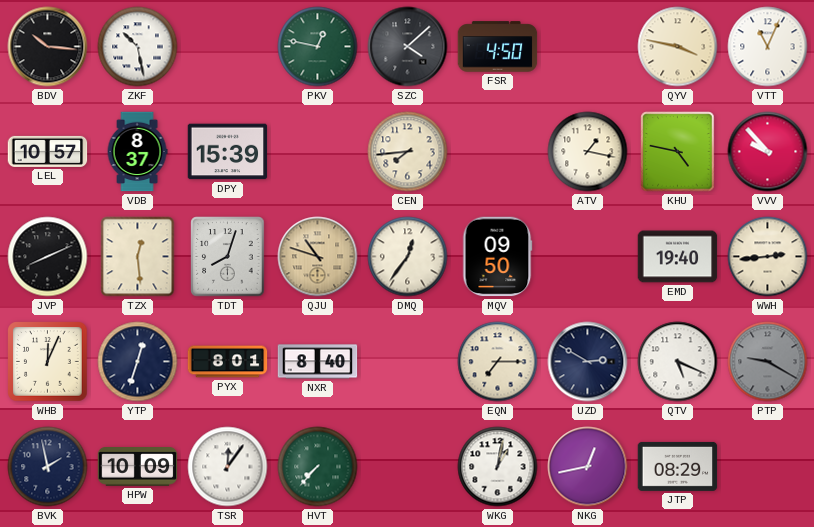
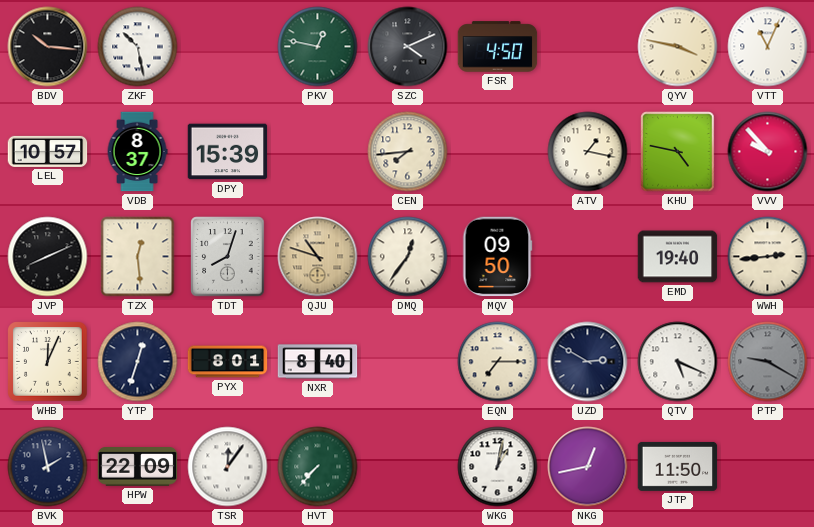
SZC: 4:08 -> 4:11
HPW: 10:09 -> 22:09
JTP: 08:29 -> 11:50
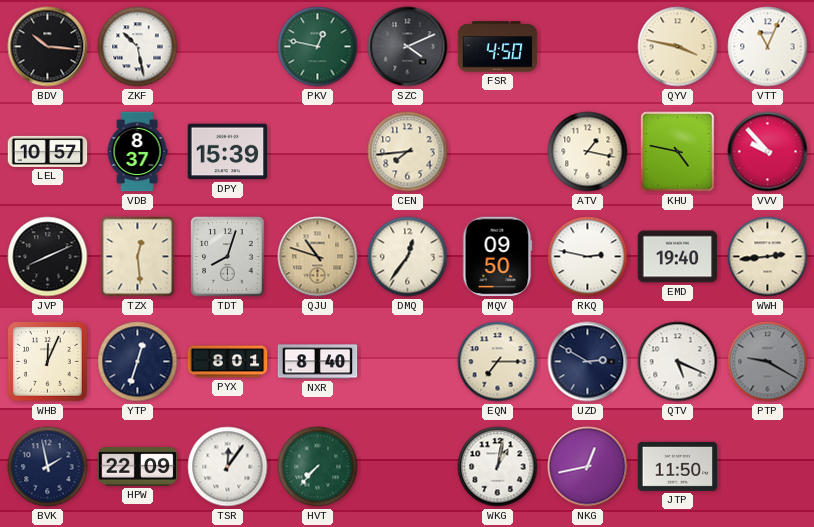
RKQ: none -> 2:47
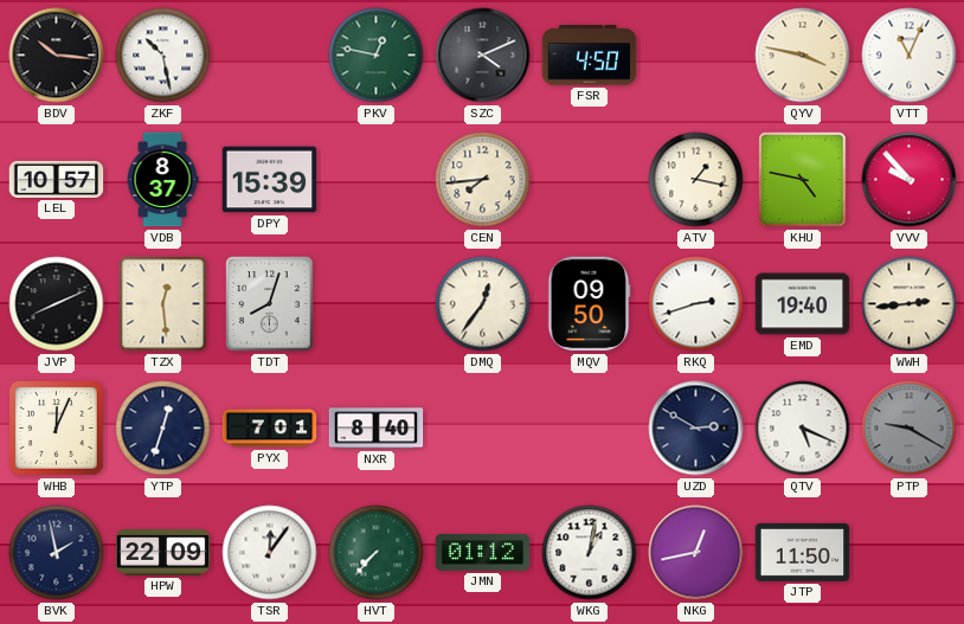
QJU: 10:48 -> none
RKQ: 2:47 -> 2:42
PYX: 8:01 -> 7:01
EQN: 7:15 -> none
JMN: none -> 01:12
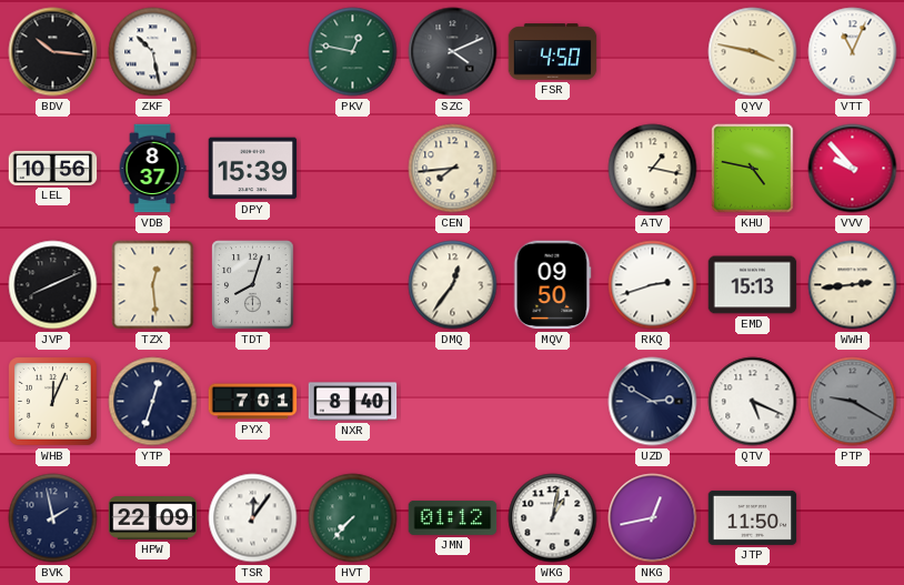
LEL: 10:57 -> 10:56
EMD: 19:40 -> 15:13
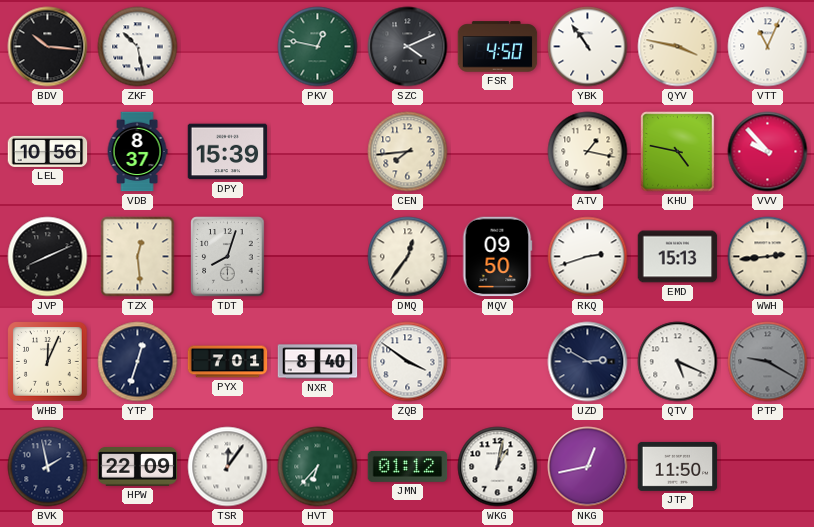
YBK: none -> 10:54
ZQB: none -> 3:51
HVT: 7:37 -> 6:37
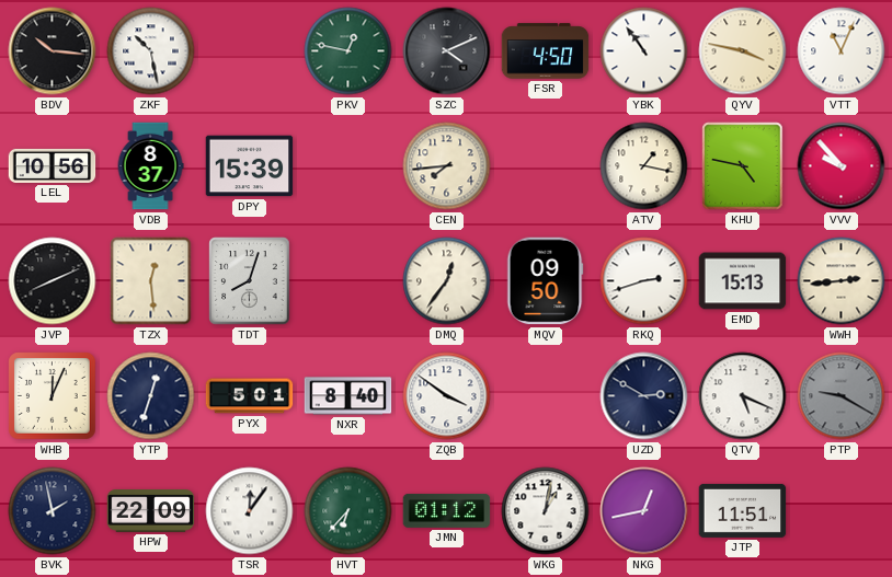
PYX: 7:01 -> 5:01
JTP: 11:50 -> 11:51
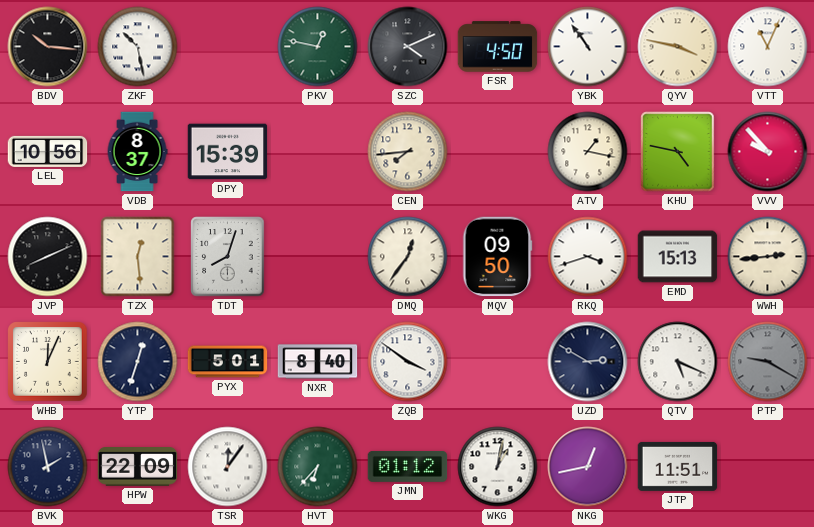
RKQ: 2:42 -> 3:42
